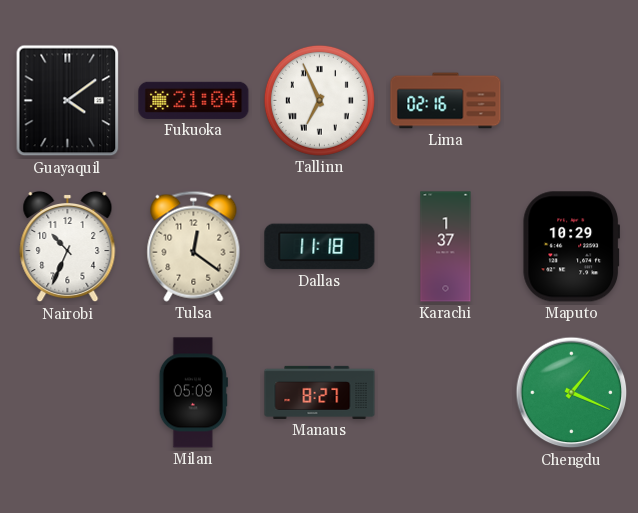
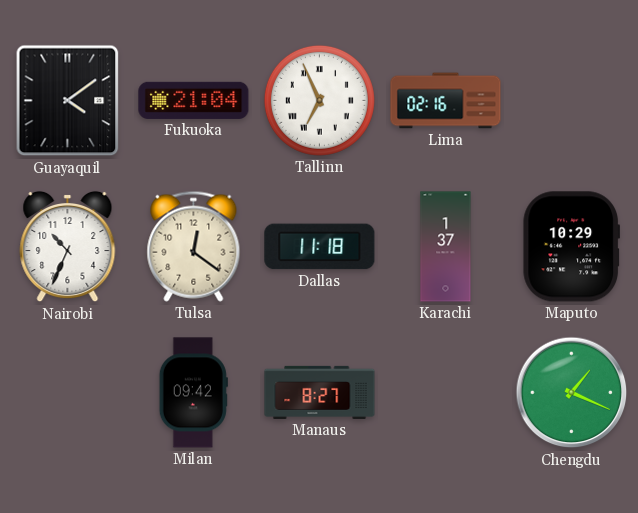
Milan: 05:09 -> 09:42
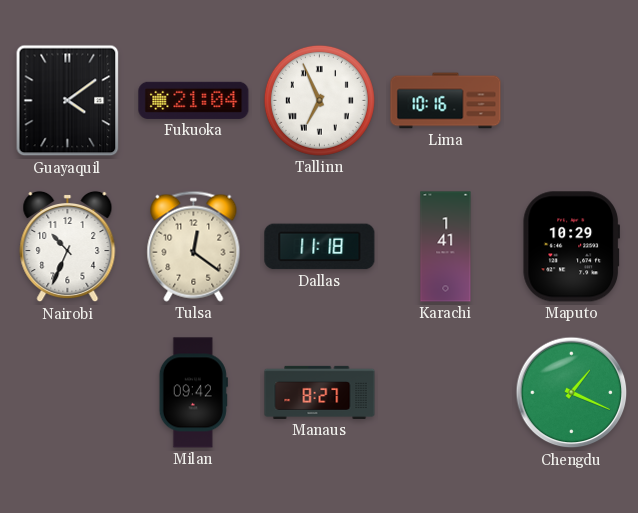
Lima: 02:16 -> 10:16
Karachi: 1:37 -> 1:41
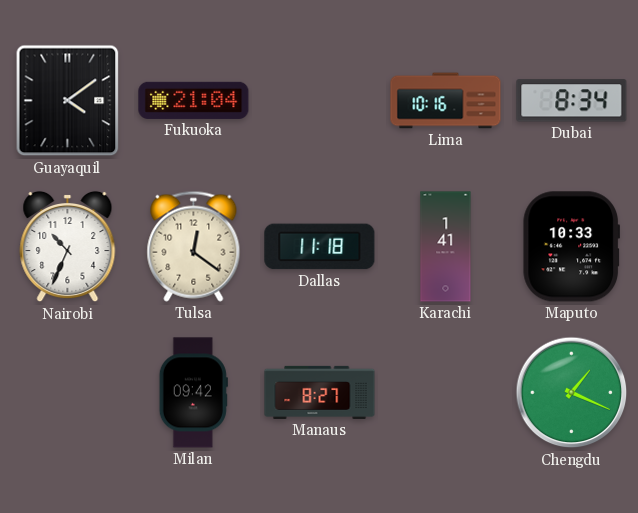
Tallinn: 6:56 -> none
Dubai: none -> 8:34
Maputo: 10:29 -> 10:33
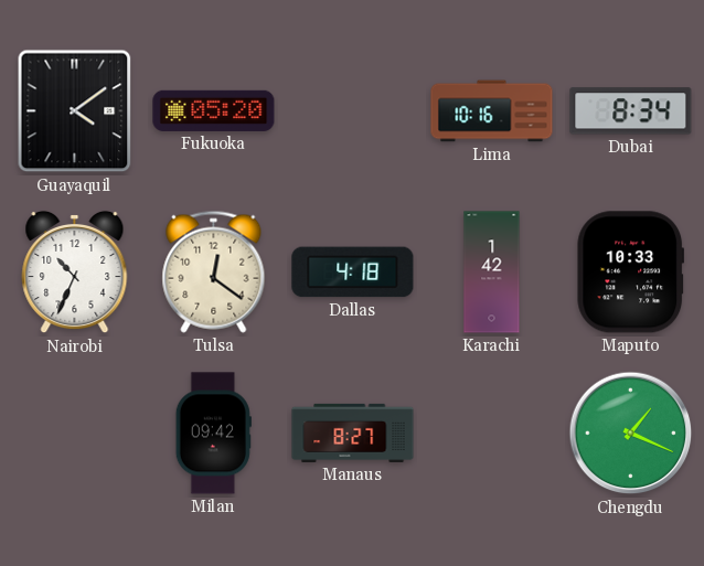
Fukuoka: 21:04 -> 05:20
Dallas: 11:18 -> 4:18
Karachi: 1:41 -> 1:42
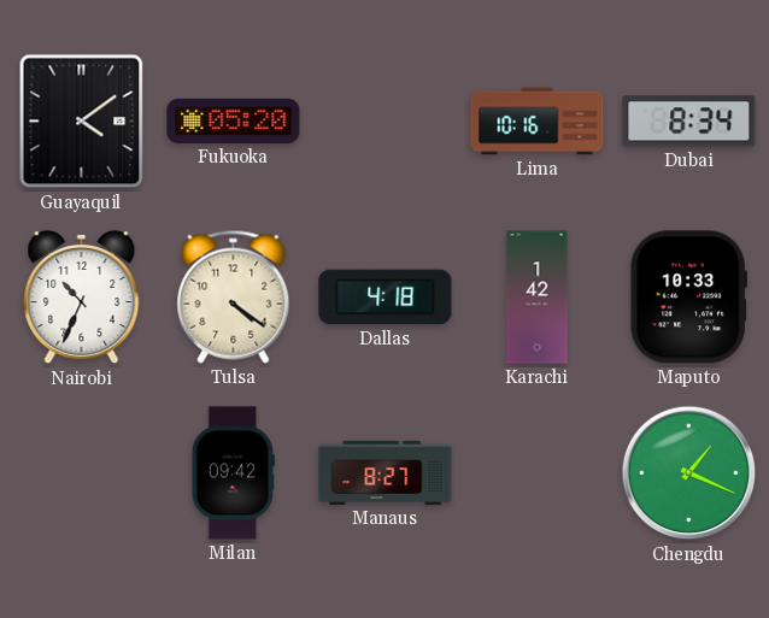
Tulsa: 12:21 -> 4:21
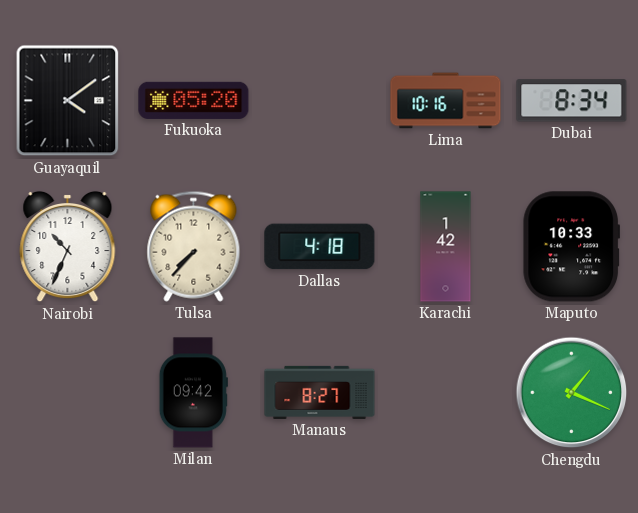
Tulsa: 4:21 -> 7:37
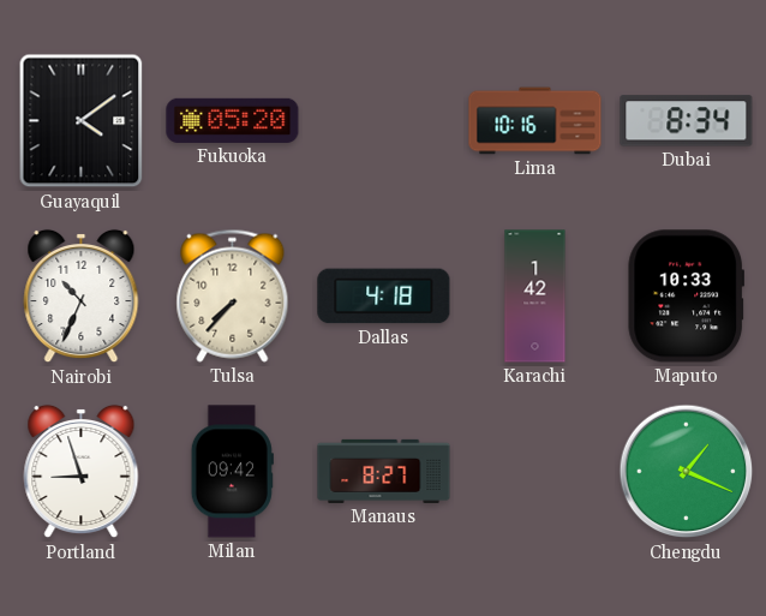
Portland: none -> 8:57
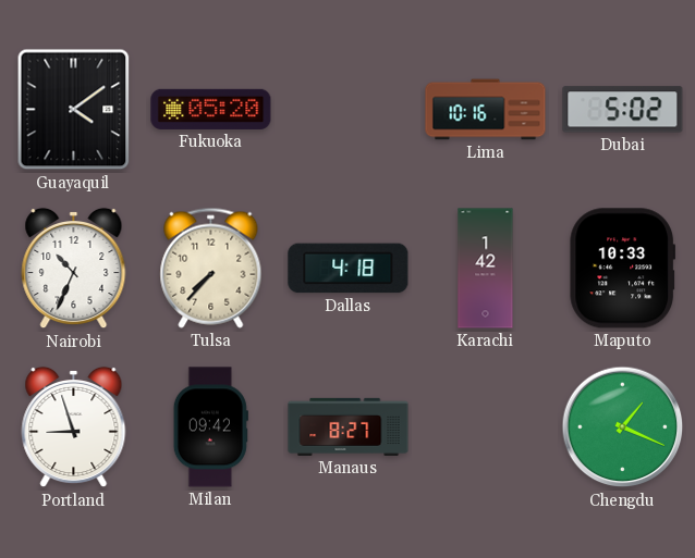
Dubai: 8:34 -> 5:02
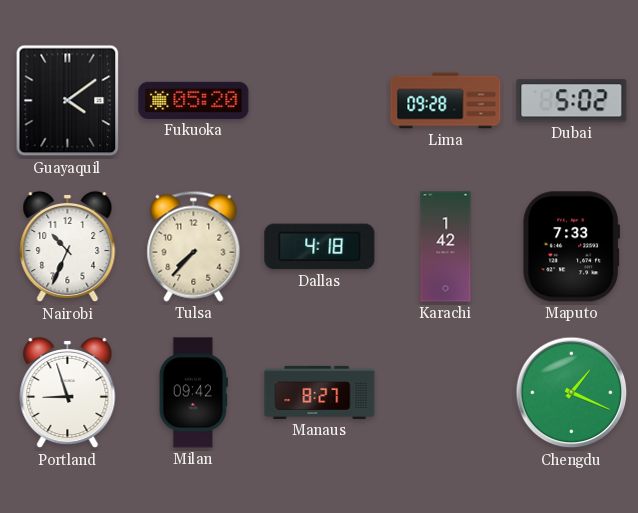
Lima: 10:16 -> 09:28
Maputo: 10:33 -> 7:33
